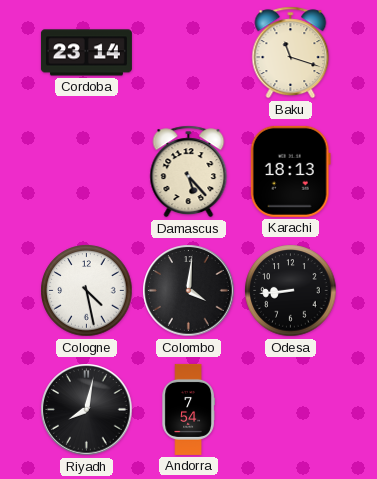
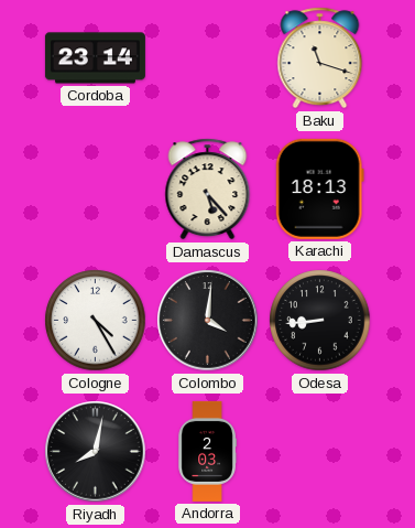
Cologne: 4:28 -> 4:25
Andorra: 7:54 -> 2:03
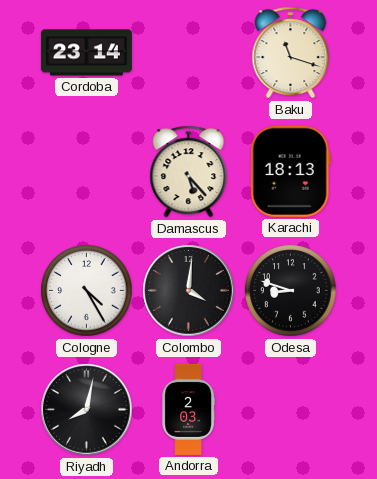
Odesa: 8:44 -> 8:48
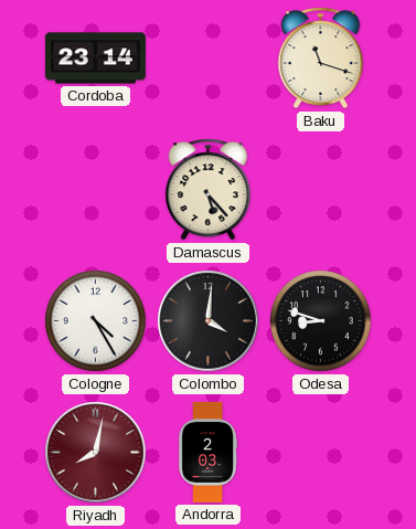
Karachi: 18:13 -> none
Riyadh dial: black -> burgundy
